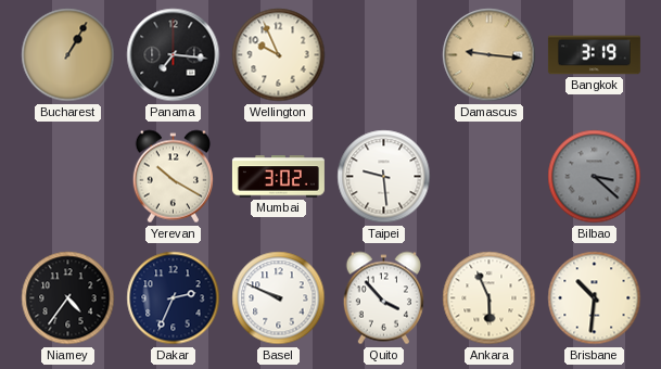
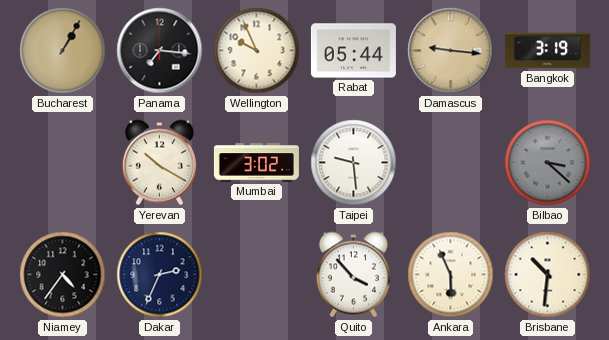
Rabat: none -> 05:44
Basel: 9:49 -> none
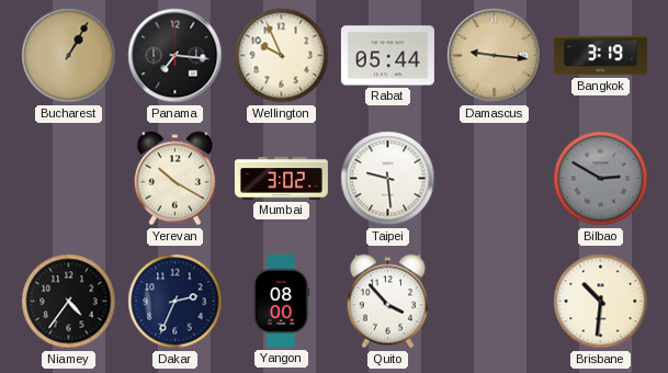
Bilbao: 3:22 -> 2:50
Yangon: none -> 08:00
Ankara: 5:56 -> none
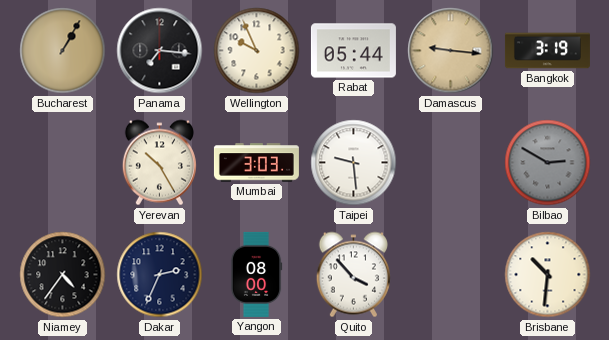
Yerevan: 10:20 -> 10:25
Mumbai: 3:02 -> 3:03
